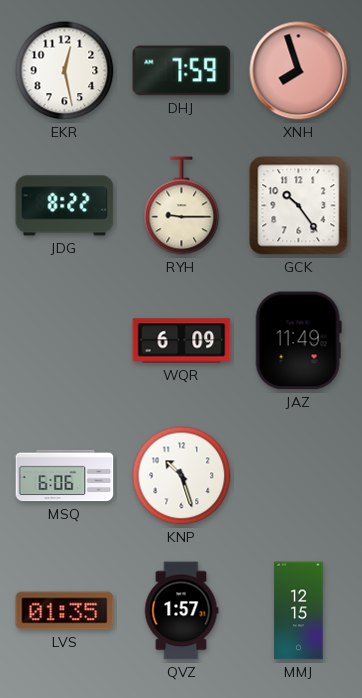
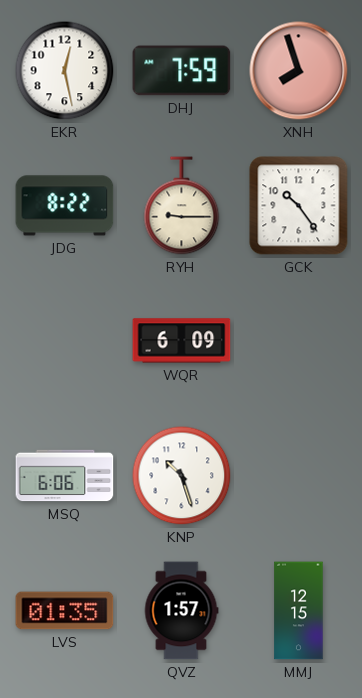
JAZ: 11:49 -> none
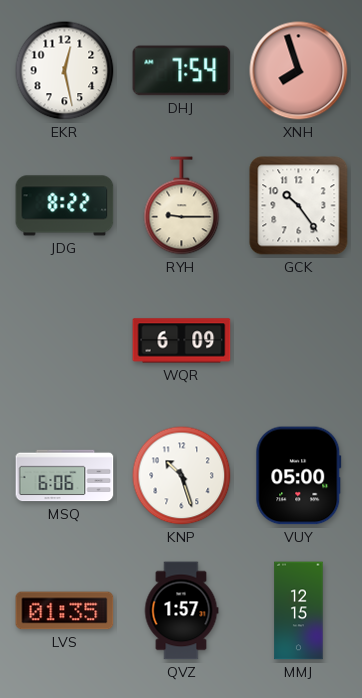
DHJ: 7:59 -> 7:54
VUY: none -> 05:00
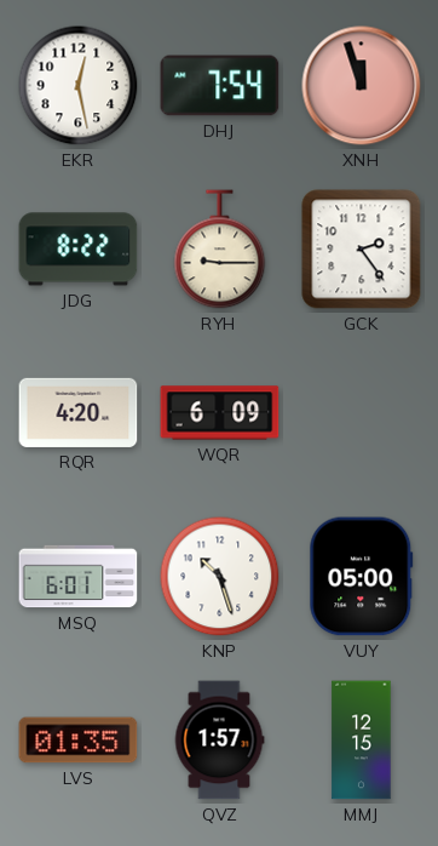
XNH: 7:57 -> 11:57
GCK: 10:24 -> 2:24
RQR: none -> 4:20
MSQ: 6:06 -> 6:01
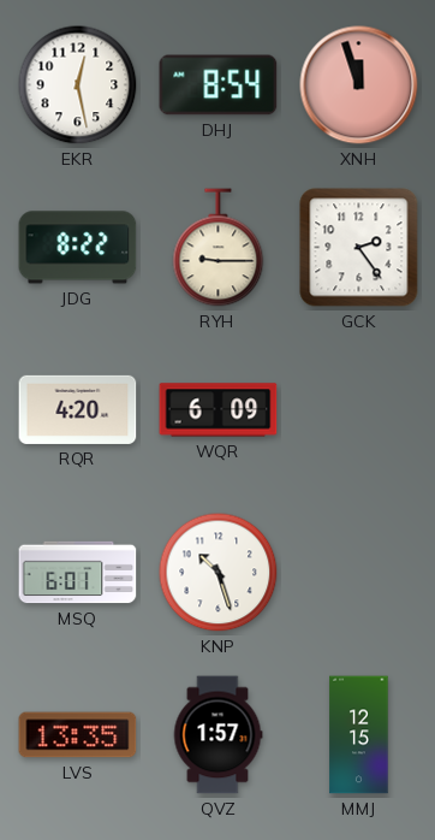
DHJ: 7:54 -> 8:54
VUY: 05:00 -> none
LVS: 01:35 -> 13:35
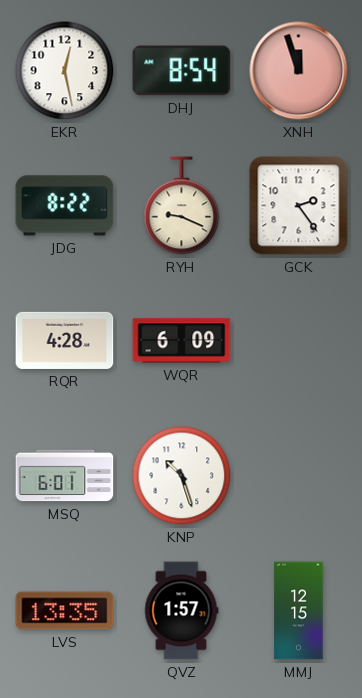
RYH: 9:15 -> 9:19
RQR: 4:20 -> 4:28
